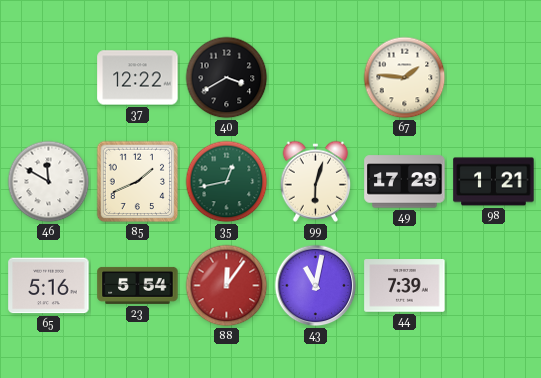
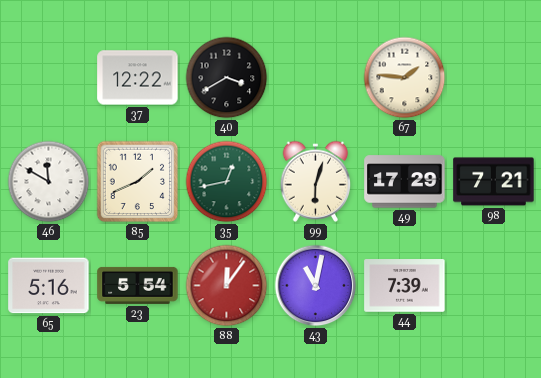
98: 1:21 -> 7:21
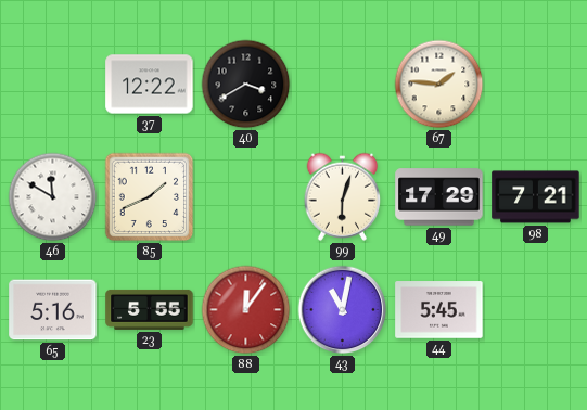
35: 12:43 -> none
23: 5:54 -> 5:55
44: 7:39 -> 5:45
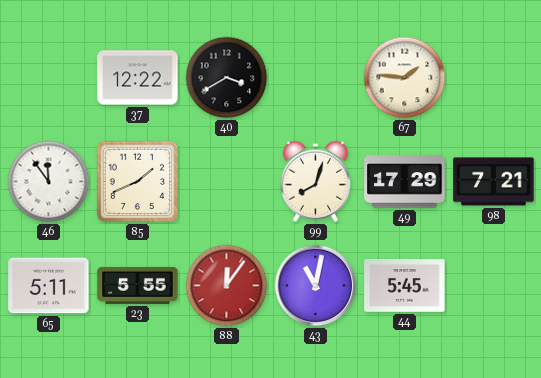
46: 11:50 -> 11:54
99: 6:03 -> 8:03
65: 5:16 -> 5:11
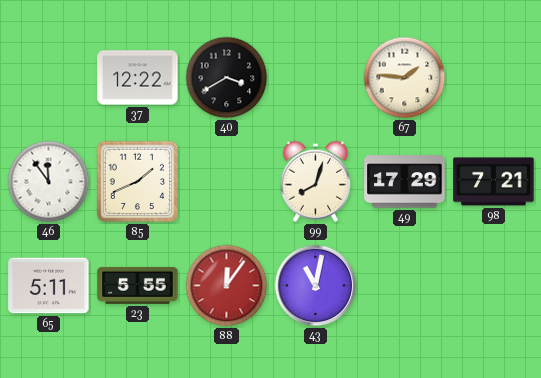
44: 5:45 -> none
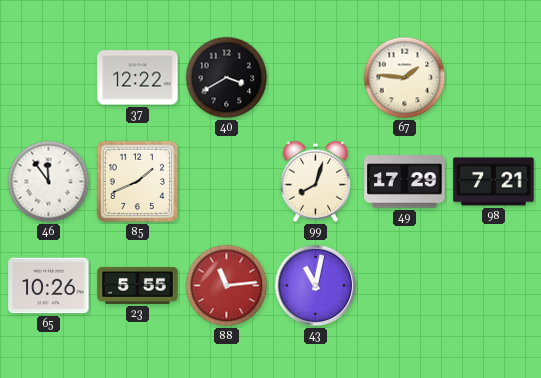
65: 5:11 -> 10:26
88: 12:06 -> 11:14
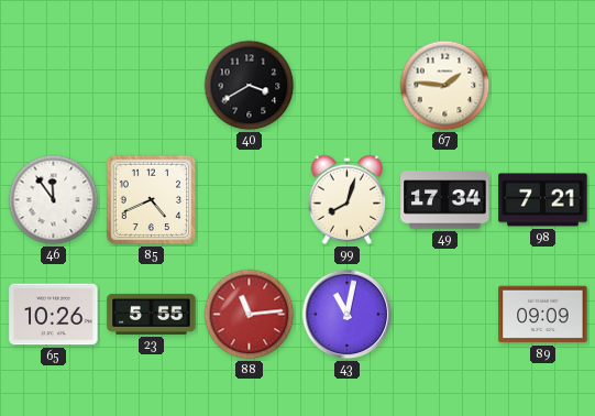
37: 12:22 -> none
85: 1:41 -> 4:41
49: 17:29 -> 17:34
89: none -> 09:09
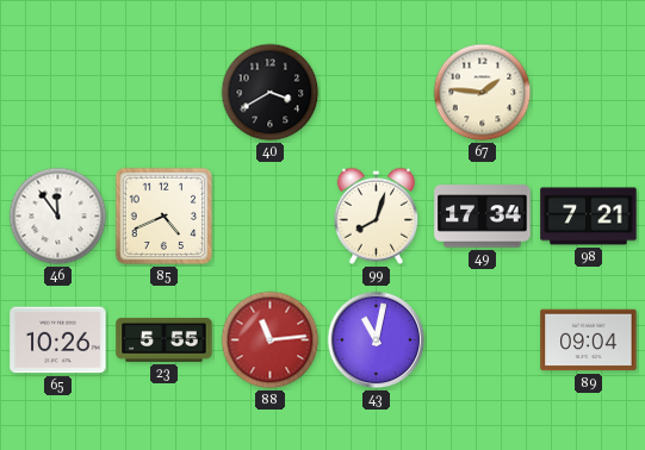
89: 09:09 -> 09:04
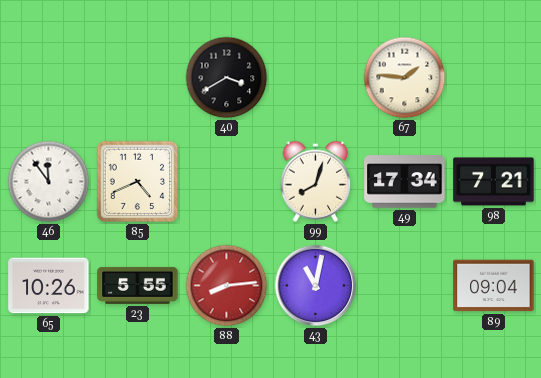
88: 11:14 -> 8:14
